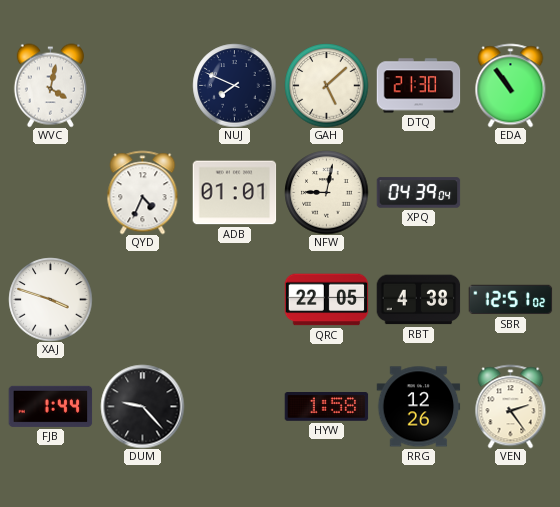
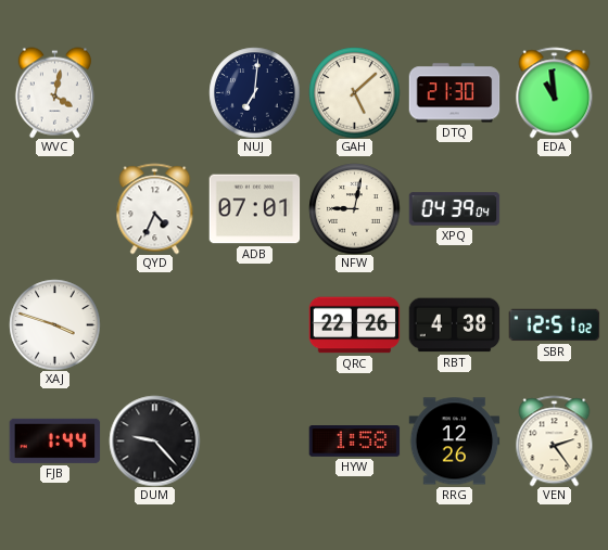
NUJ: 7:49 -> 7:01
EDA: 10:54 -> 10:59
ADB: 01:01 -> 07:01
QRC: 22:05 -> 22:26
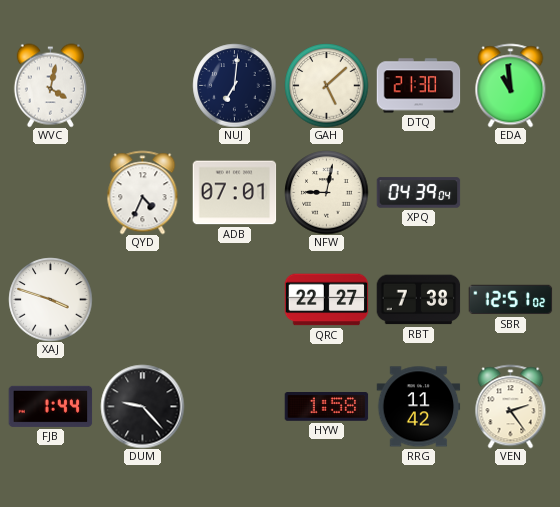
QRC: 22:26 -> 22:27
RBT: 4:38 -> 7:38
RRG: 12:26 -> 11:42
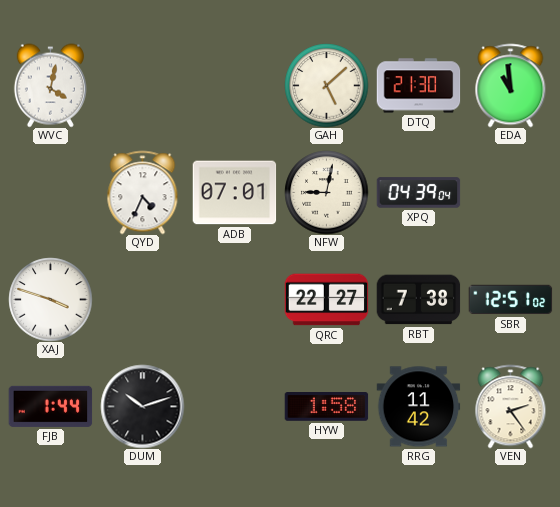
NUJ: 7:01 -> none
DUM: 9:23 -> 10:12
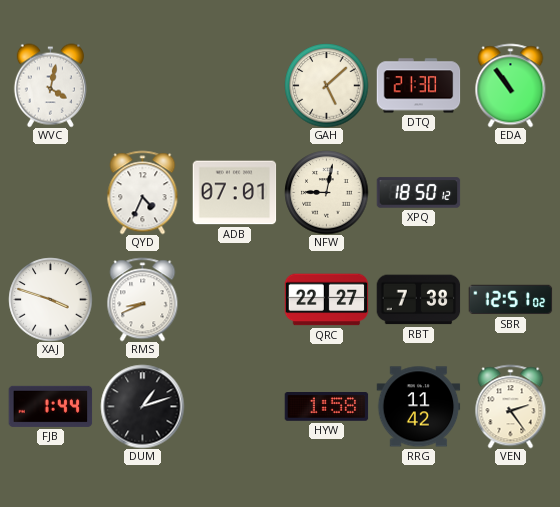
EDA: 10:59 -> 10:54
XPQ: 04:39 -> 18:50
RMS: none -> 8:41
DUM: 10:12 -> 1:12
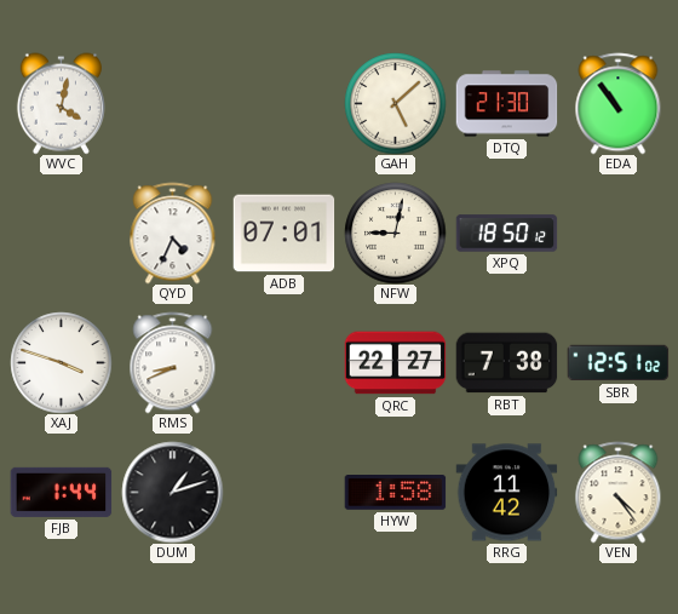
VEN: 2:24 -> 4:24
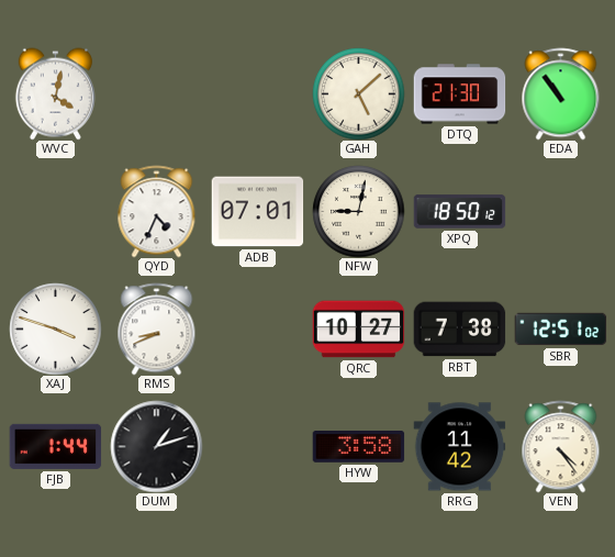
QRC: 22:27 -> 10:27
HYW: 1:58 -> 3:58
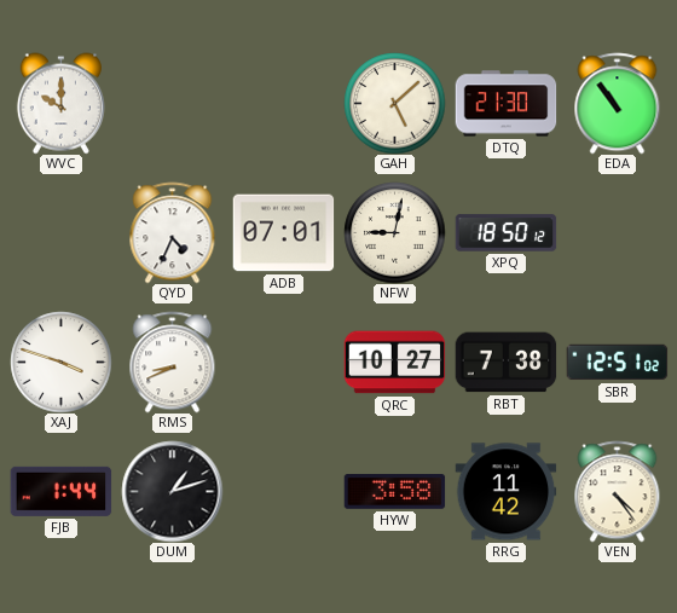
WVC: 4:02 -> 10:00
